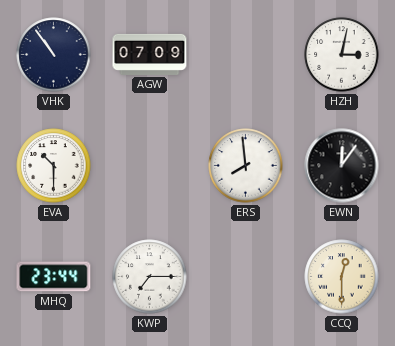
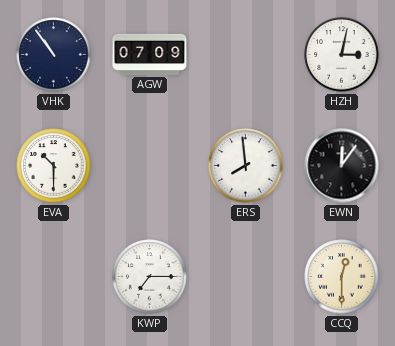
MHQ: 23:44 -> none
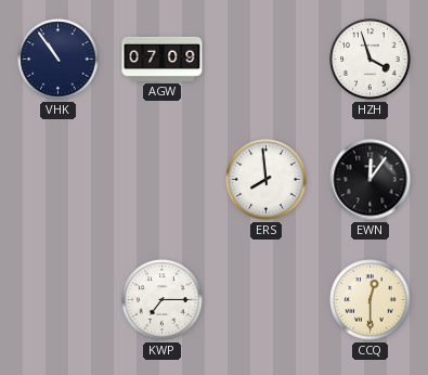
HZH: 3:02 -> 3:57
EVA: 10:30 -> none
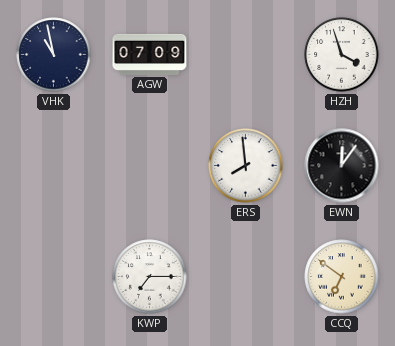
VHK: 10:54 -> 10:58
CCQ: 12:30 -> 6:51
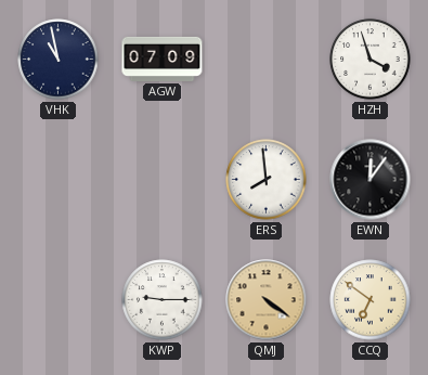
KWP: 7:15 -> 9:15
QMJ: none -> 4:21
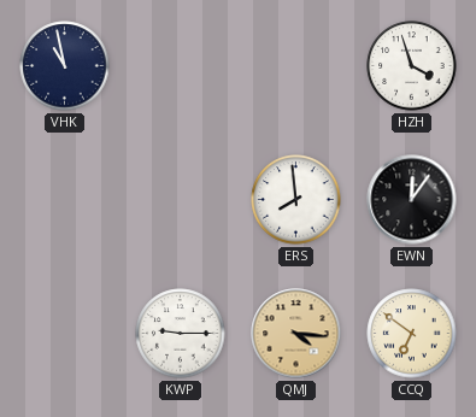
AGW: 07:09 -> none
QMJ: 4:21 -> 4:16
